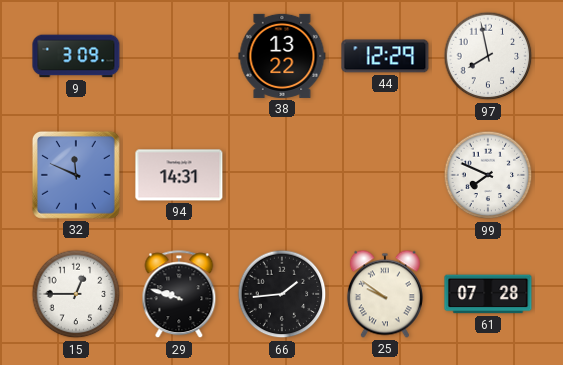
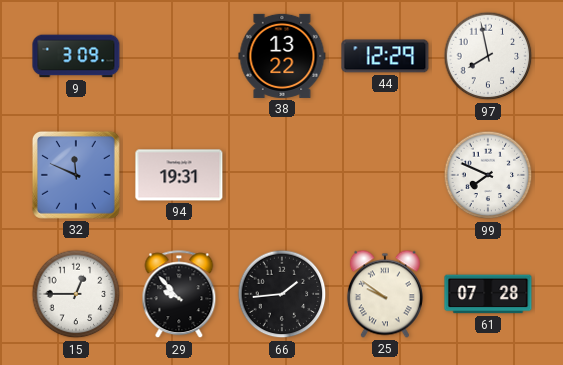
94: 14:31 -> 19:31
29: 9:48 -> 9:53
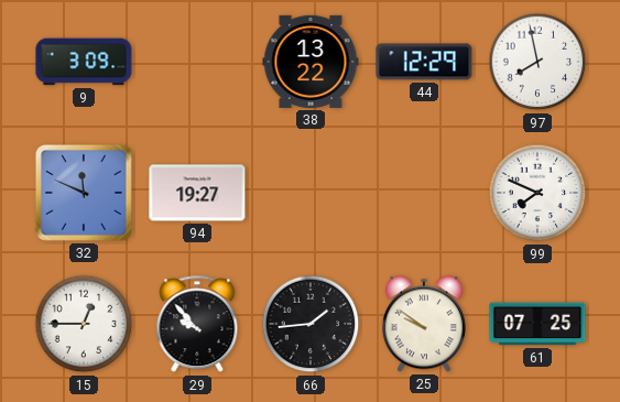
94: 19:31 -> 19:27
61: 07:28 -> 07:25
